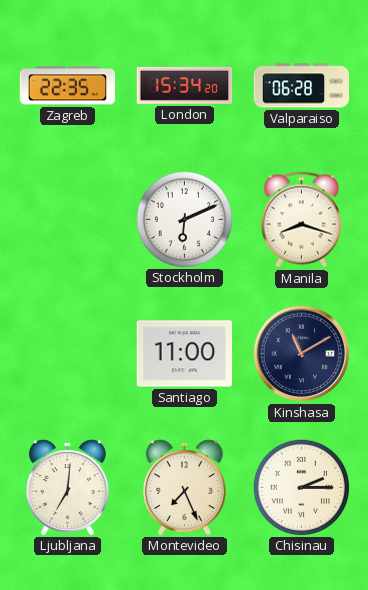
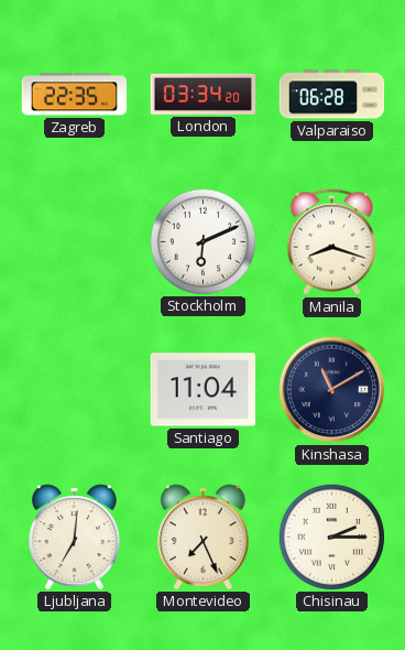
London: 15:34 -> 03:34
Santiago: 11:00 -> 11:04
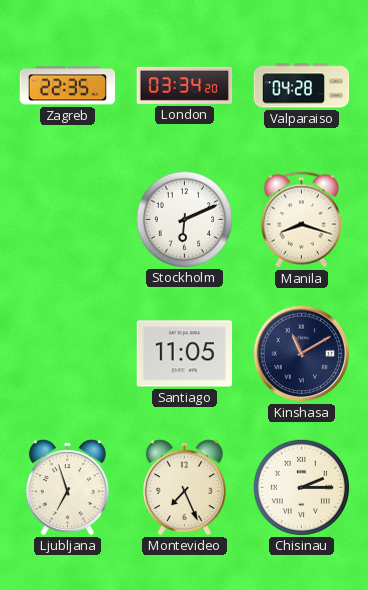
Valparaiso: 06:28 -> 04:28
Santiago: 11:04 -> 11:05
Ljubljana: 7:01 -> 6:57
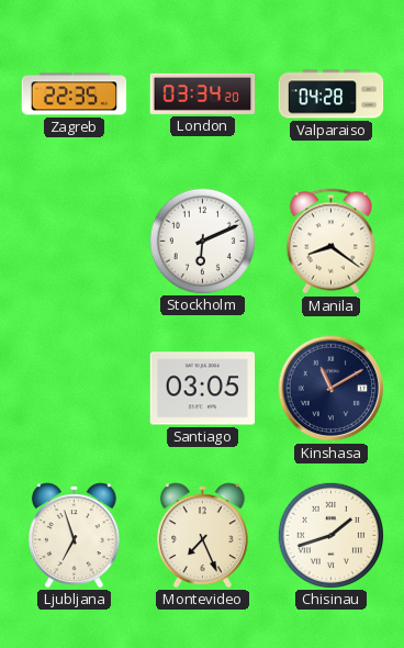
Manila: 8:18 -> 8:21
Santiago: 11:05 -> 03:05
Chisinau: 2:15 -> 1:42
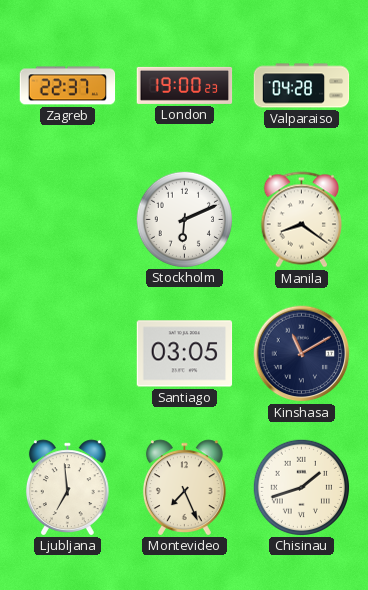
Zagreb: 22:35 -> 22:37
London: 03:34 -> 19:00
Ljubljana: 6:57 -> 6:59
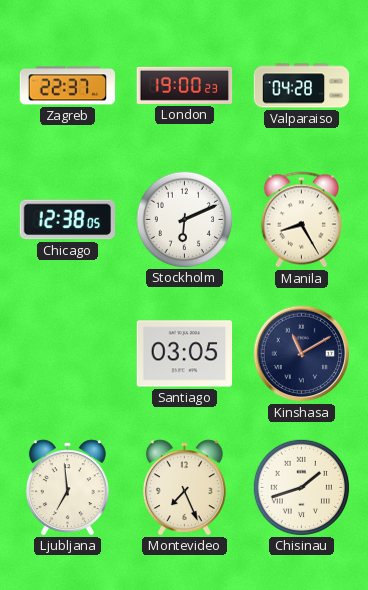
Chicago: none -> 12:38
Manila: 8:21 -> 8:25
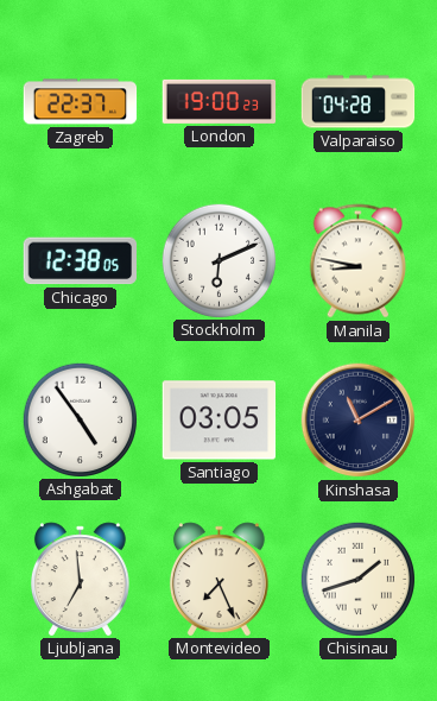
Manila: 8:25 -> 8:47
Ashgabat: none -> 4:54
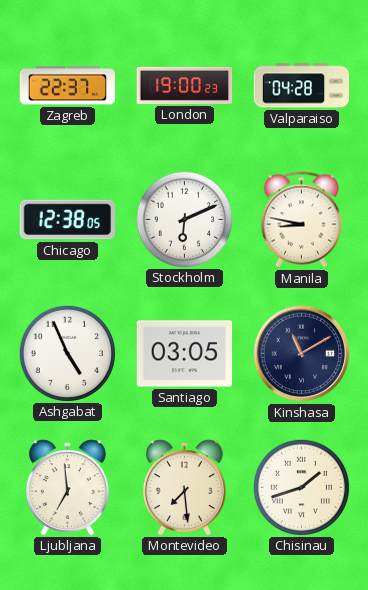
Ashgabat: 4:54 -> 4:56
Montevideo: 7:26 -> 7:29
